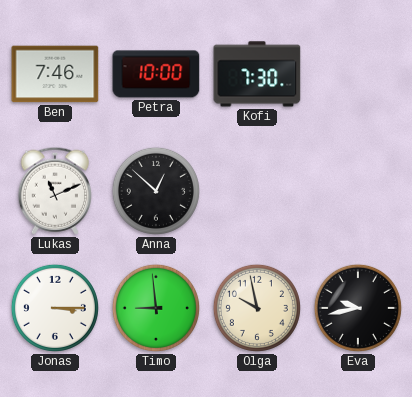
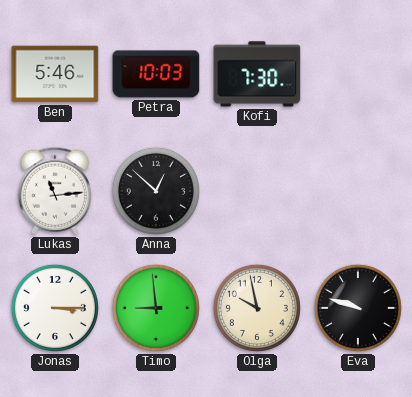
Ben: 7:46 -> 5:46
Petra: 10:00 -> 10:03
Lukas: 11:11 -> 11:14
Eva: 9:43 -> 9:48
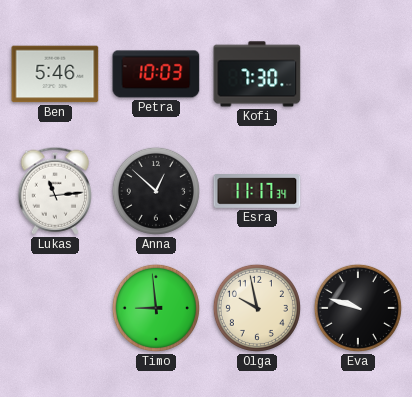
Esra: none -> 11:17
Jonas: 3:15 -> none
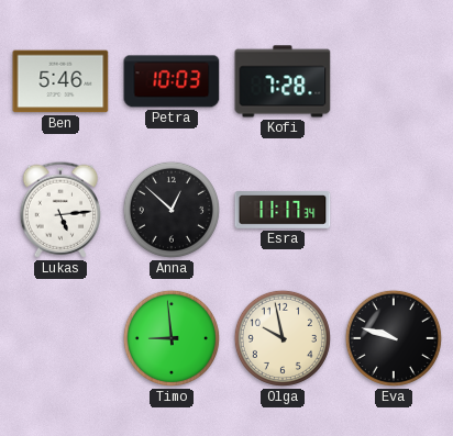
Kofi: 7:30 -> 7:28
Lukas: 11:14 -> 5:14
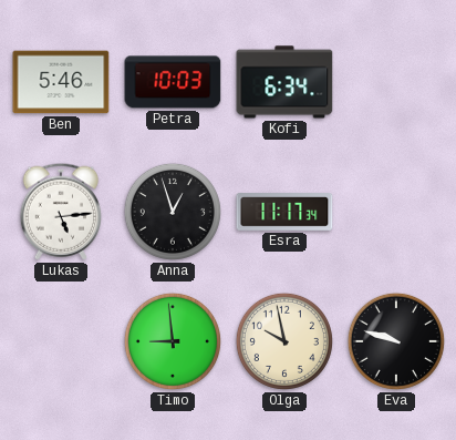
Kofi: 7:28 -> 6:34
Anna: 12:52 -> 12:57
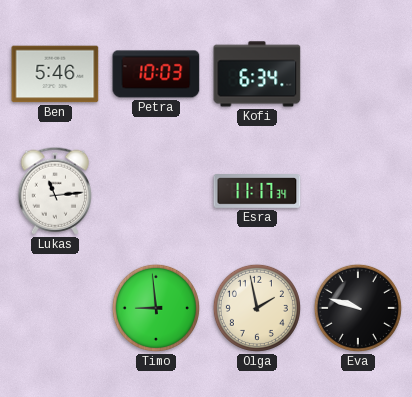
Lukas: 5:14 -> 11:14
Anna: 12:57 -> none
Olga: 9:58 -> 1:58
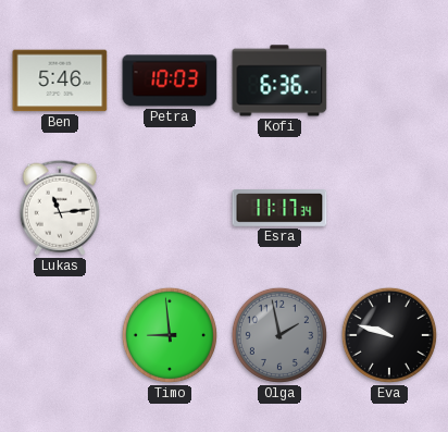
Kofi: 6:34 -> 6:36
Olga dial: cream -> grey
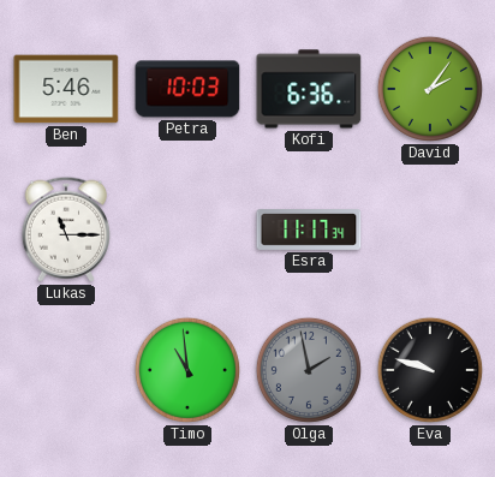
David: none -> 2:06
Lukas: 11:14 -> 11:15
Timo: 8:59 -> 10:59
